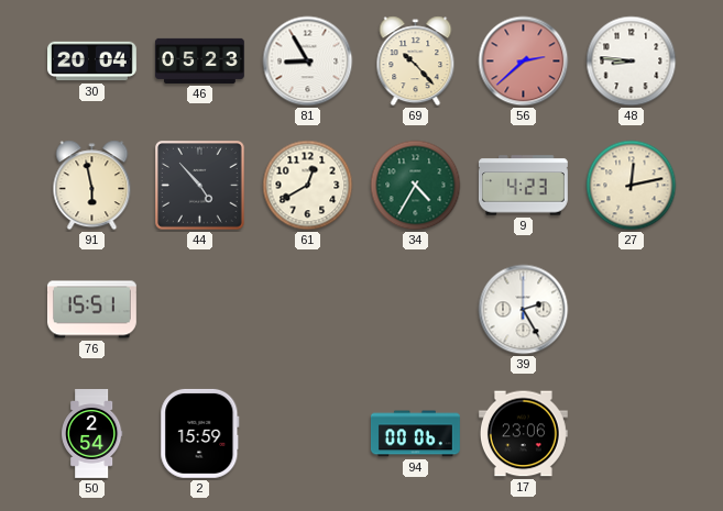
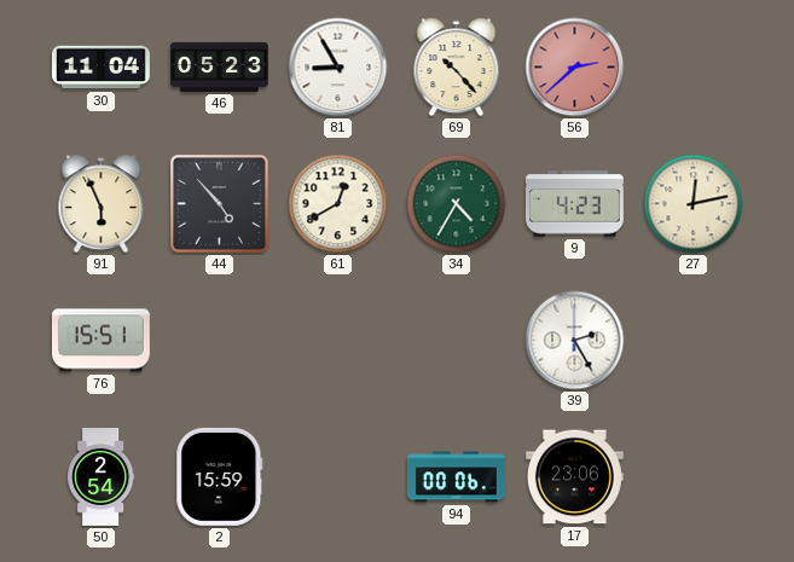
30: 20:04 -> 11:04
48: 8:46 -> none
91: 5:58 -> 5:56
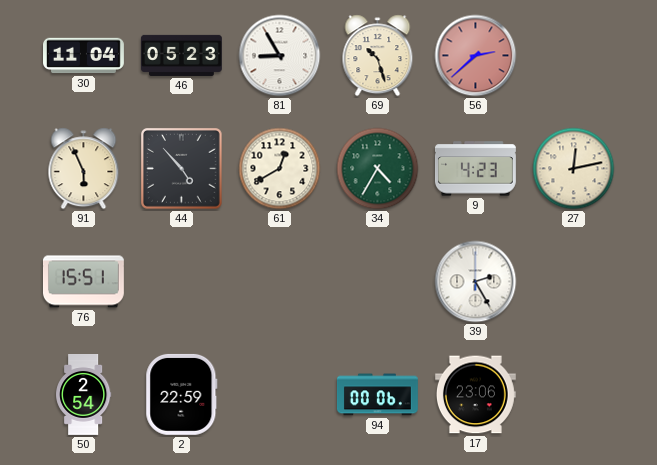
69: 10:23 -> 10:27
2: 15:59 -> 22:59
